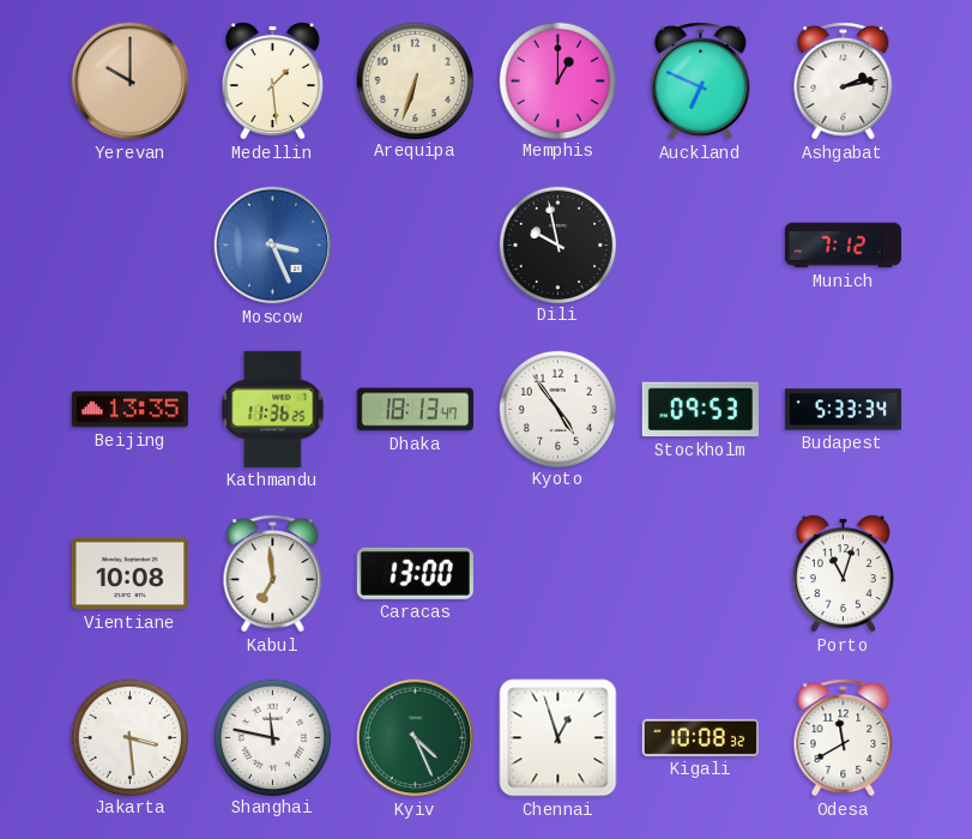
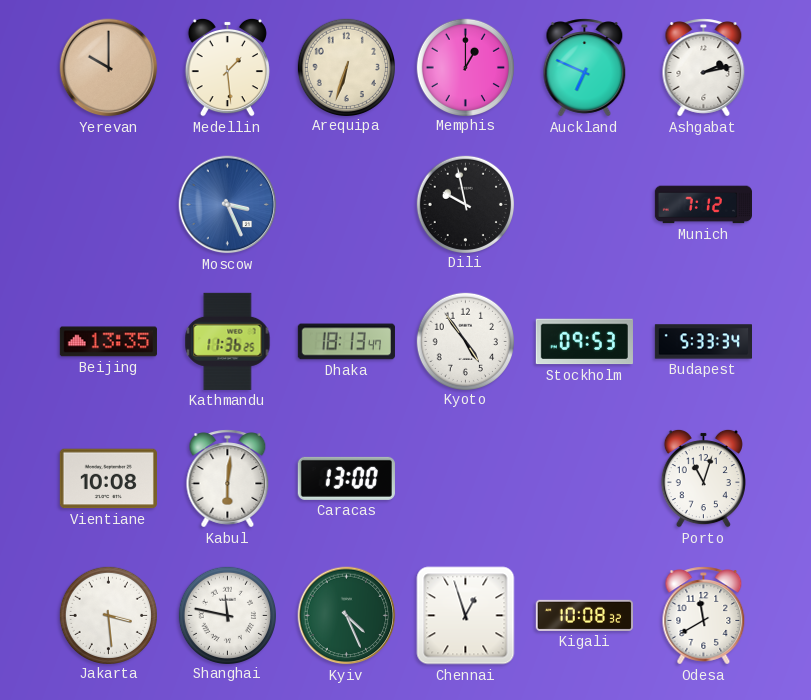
Kabul: 6:59 -> 6:01
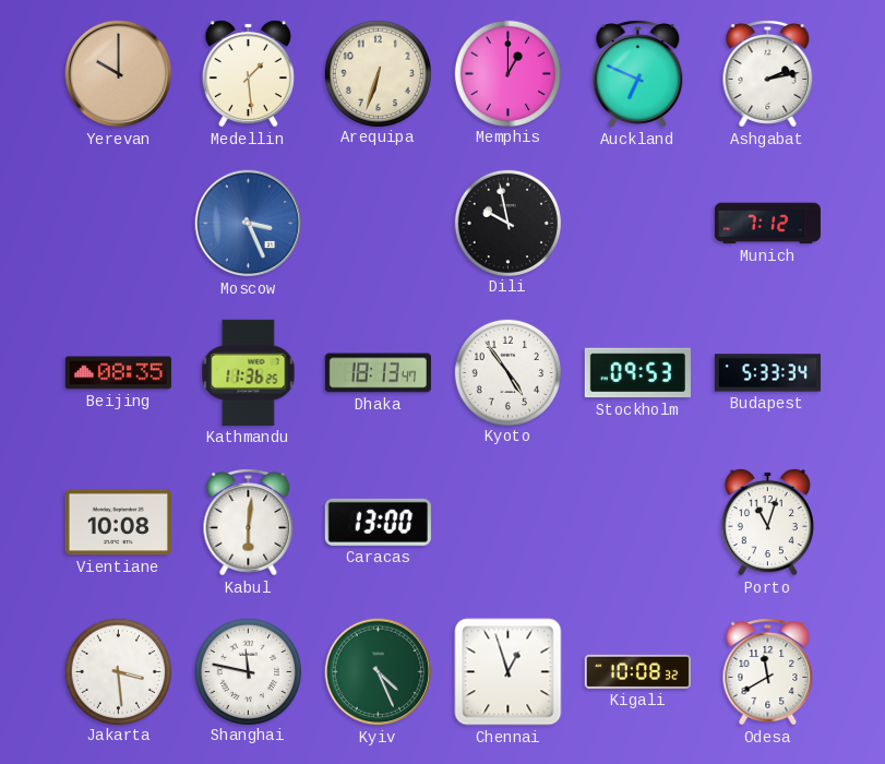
Beijing: 13:35 -> 08:35
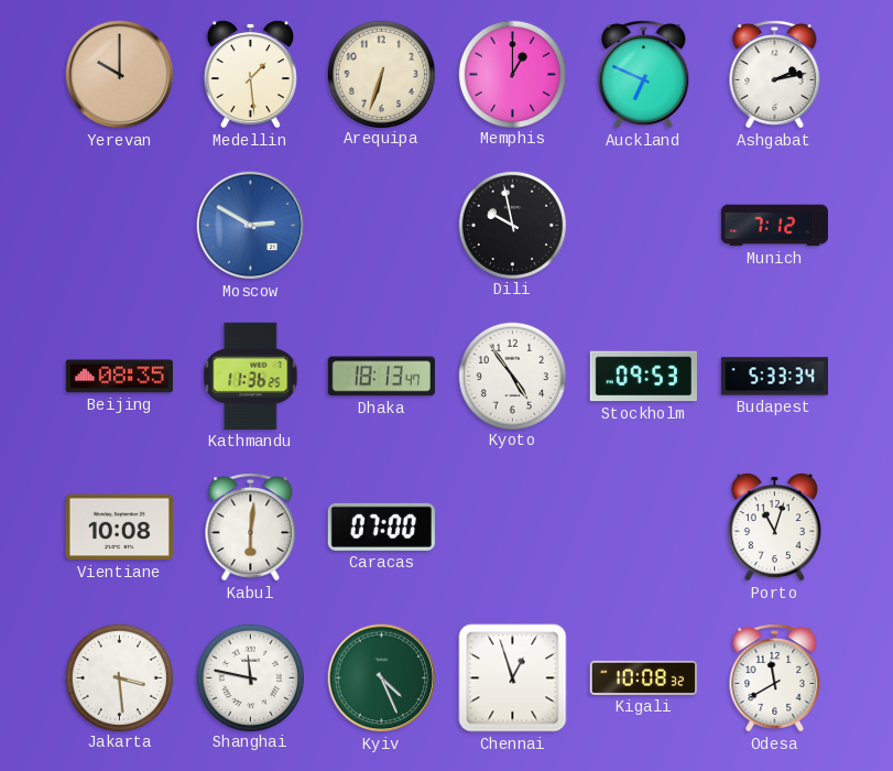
Moscow: 3:26 -> 2:50
Caracas: 13:00 -> 07:00
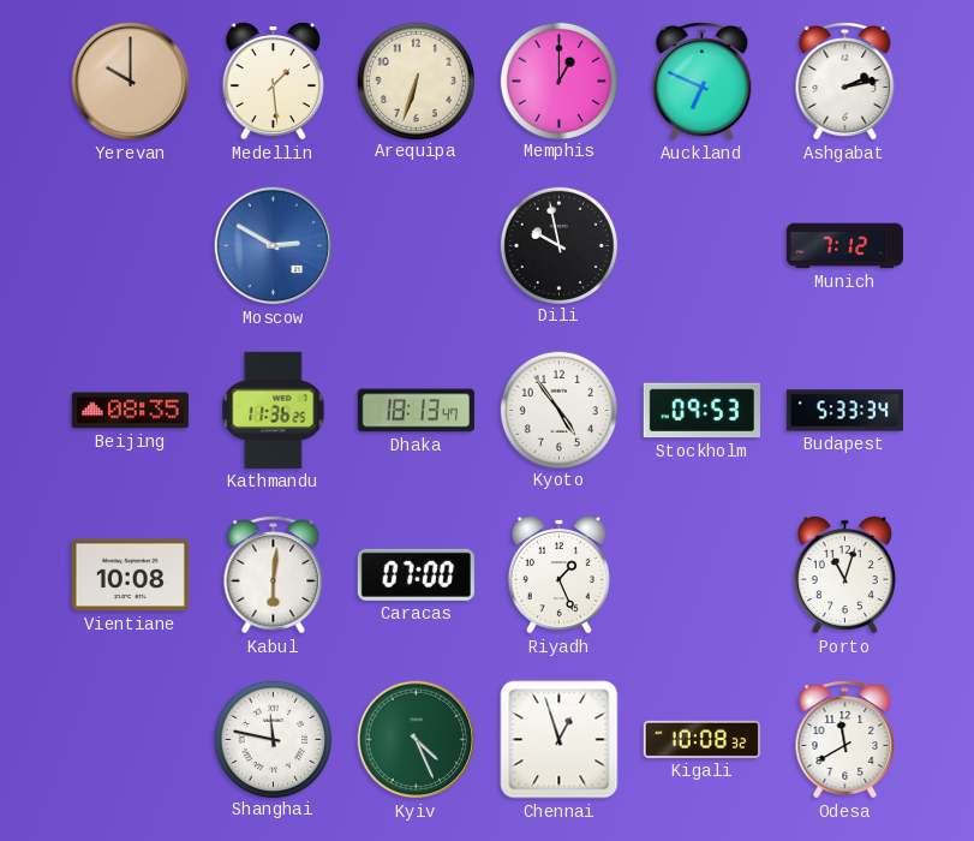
Riyadh: none -> 1:26
Jakarta: 3:29 -> none
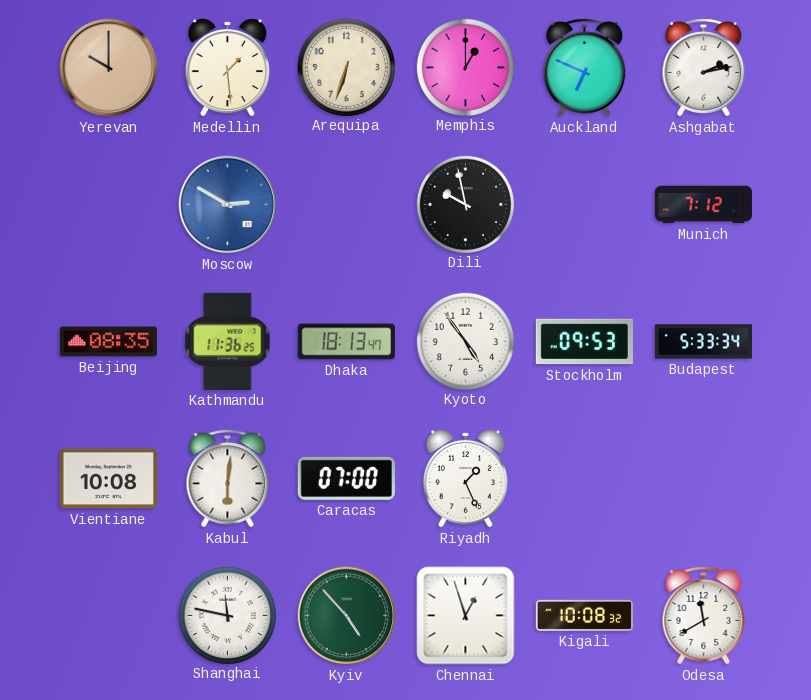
Porto: 11:03 -> none
Kyiv: 4:26 -> 4:53
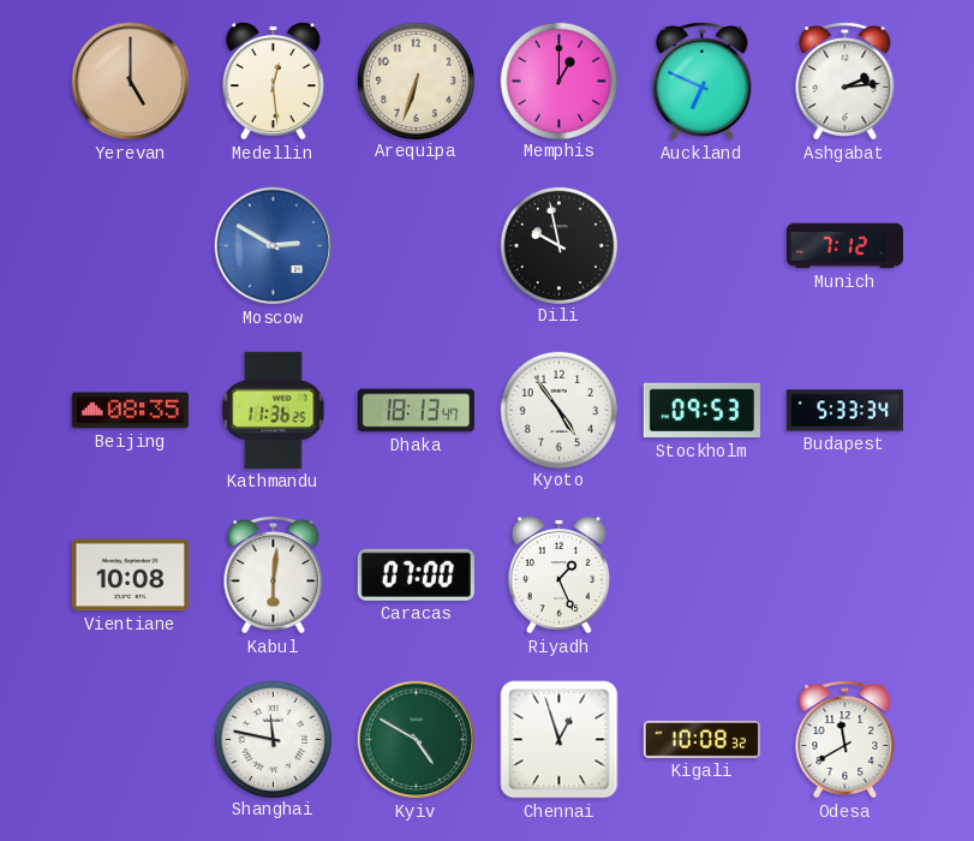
Yerevan: 10:00 -> 5:00
Medellin: 1:29 -> 12:29
Ashgabat: 2:13 -> 2:14
Kyiv: 4:53 -> 4:50
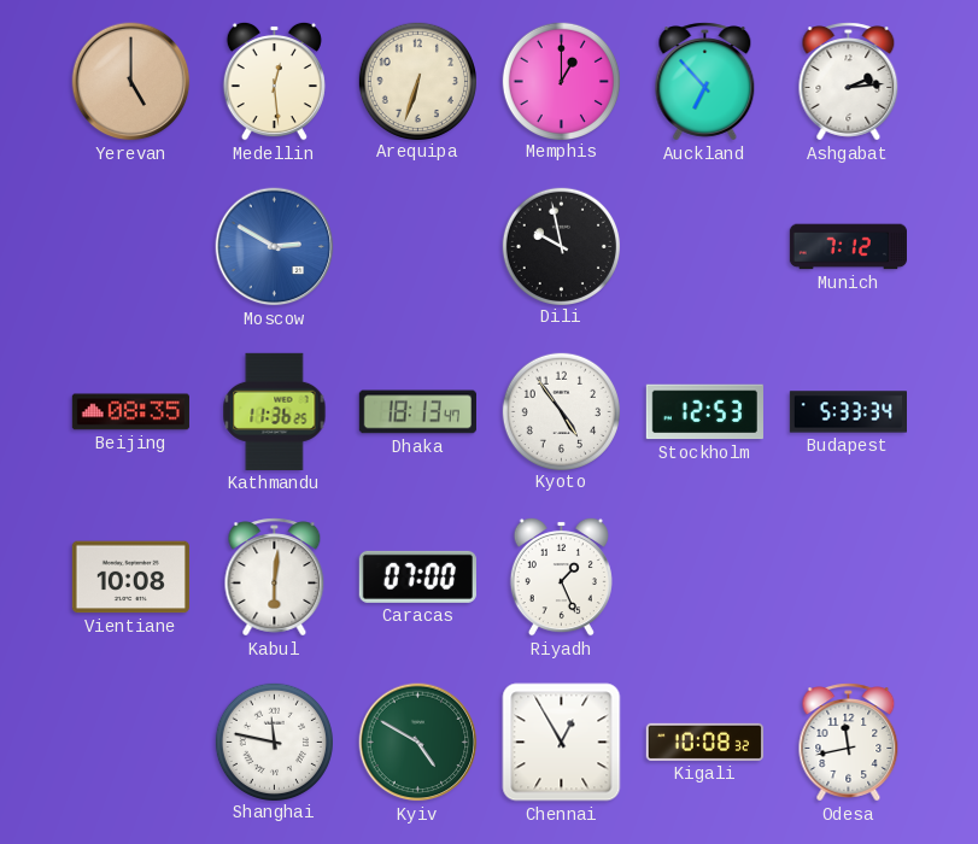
Auckland: 6:49 -> 6:53
Stockholm: 09:53 -> 12:53
Chennai: 12:57 -> 12:55
Odesa: 11:40 -> 11:43
